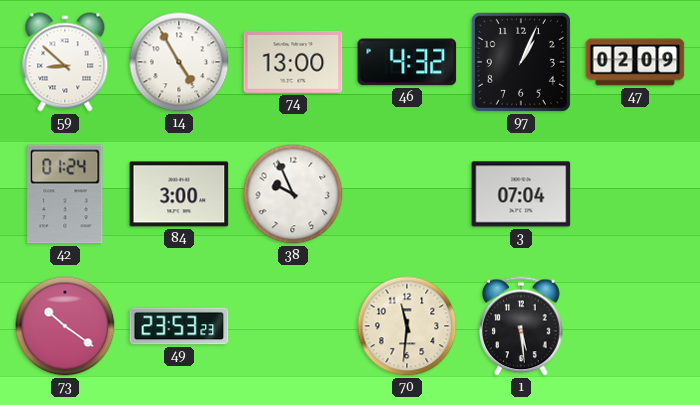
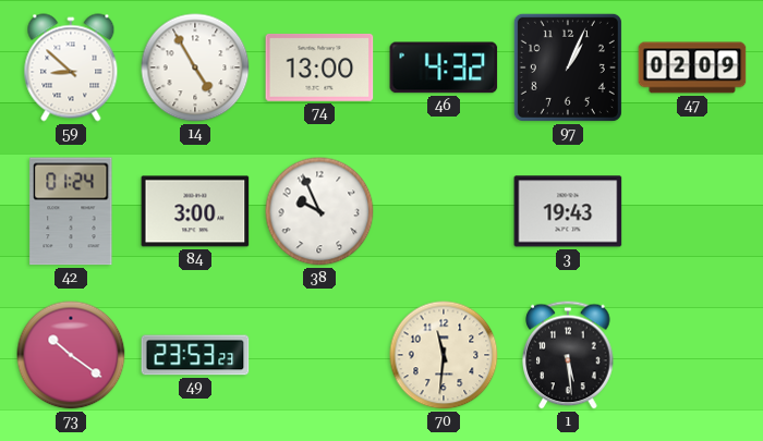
3: 07:04 -> 19:43
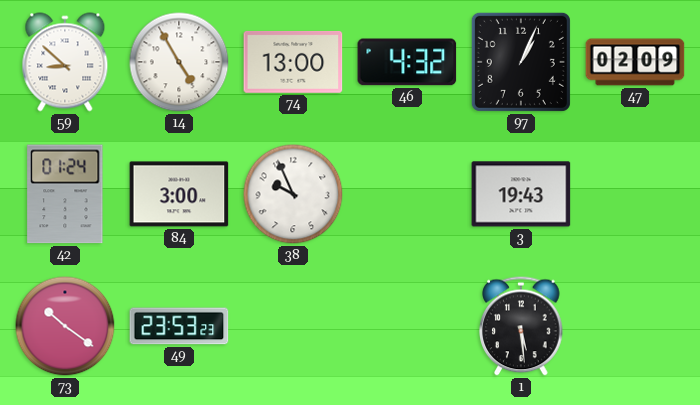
70: 11:31 -> none
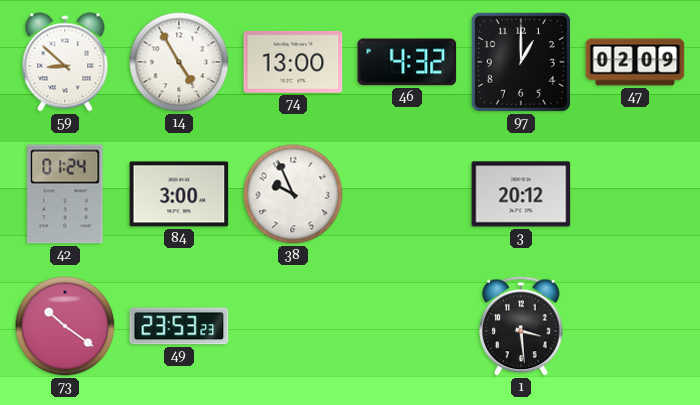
97: 1:04 -> 1:00
3: 19:43 -> 20:12
1: 5:29 -> 3:29
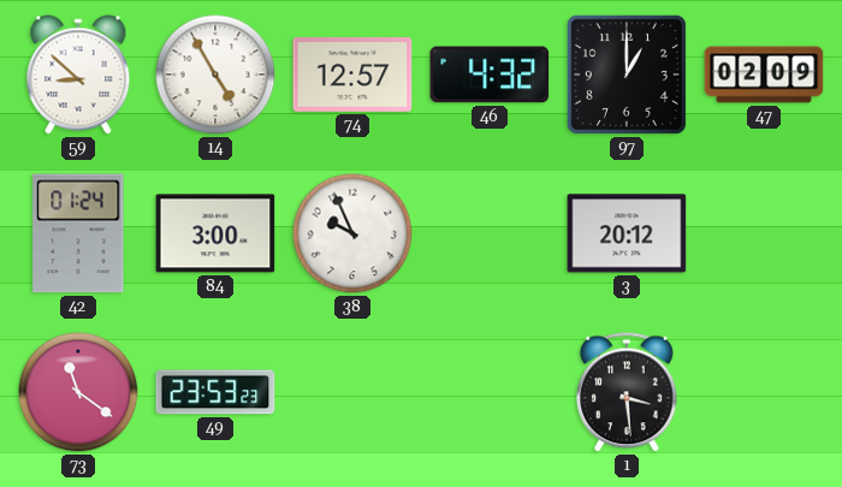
74: 13:00 -> 12:57
73: 10:21 -> 11:21
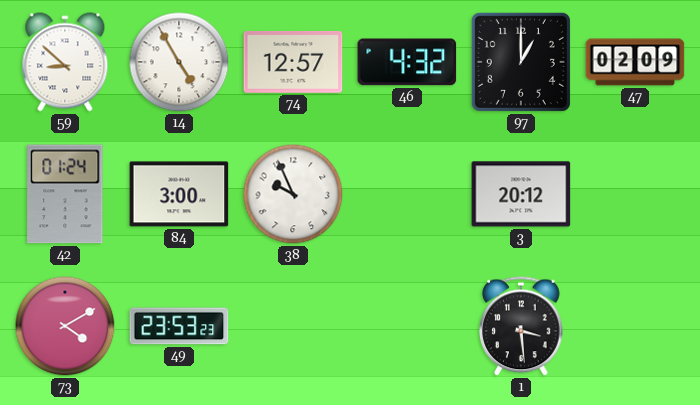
73: 11:21 -> 4:10
